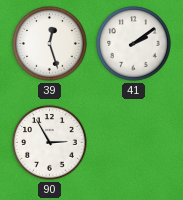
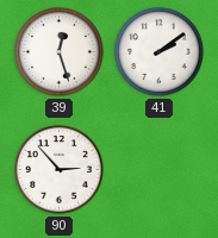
90: 2:55 -> 2:53
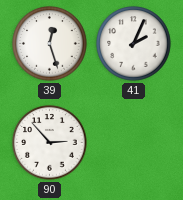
41: 2:09 -> 2:04
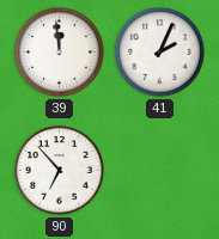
39: 12:27 -> 11:59
90: 2:53 -> 6:53
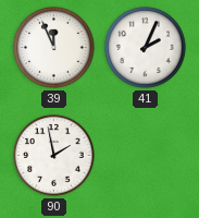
39: 11:59 -> 11:56
90: 6:53 -> 1:58
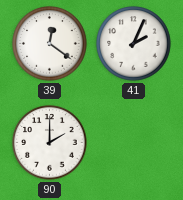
39: 11:56 -> 12:21
90: 1:58 -> 2:00
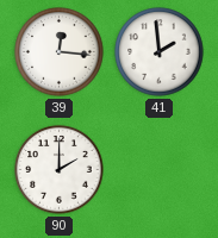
39: 12:21 -> 12:16
41: 2:04 -> 1:59
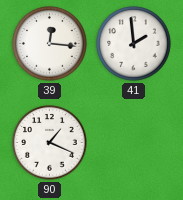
90: 2:00 -> 1:19
